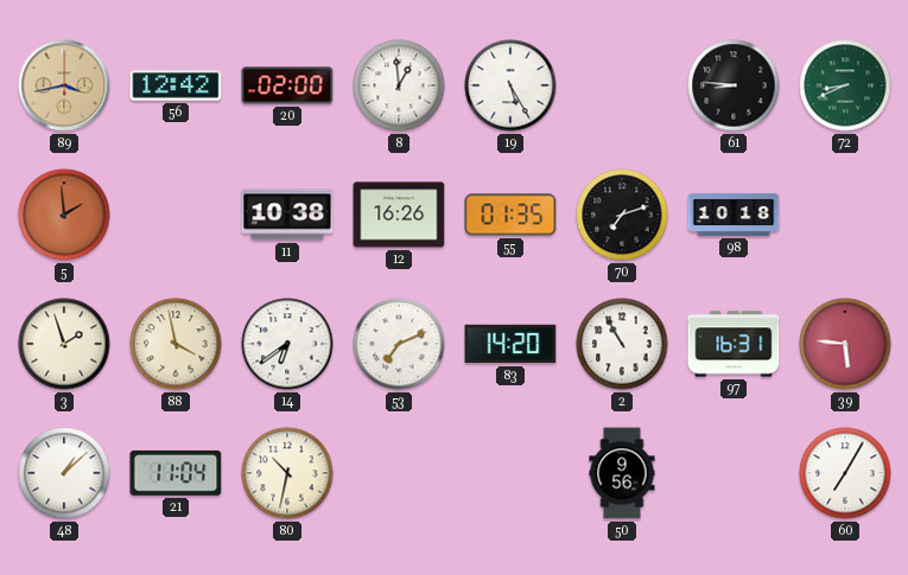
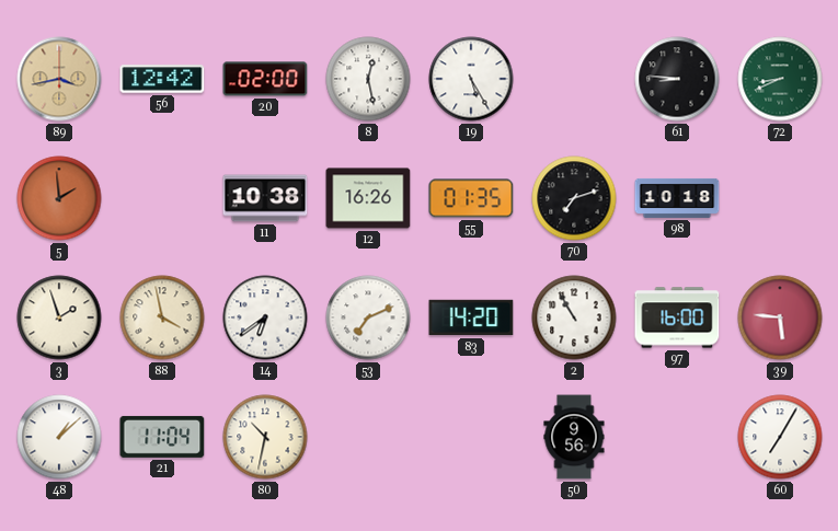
8: 12:59 -> 12:28
97: 16:31 -> 16:00
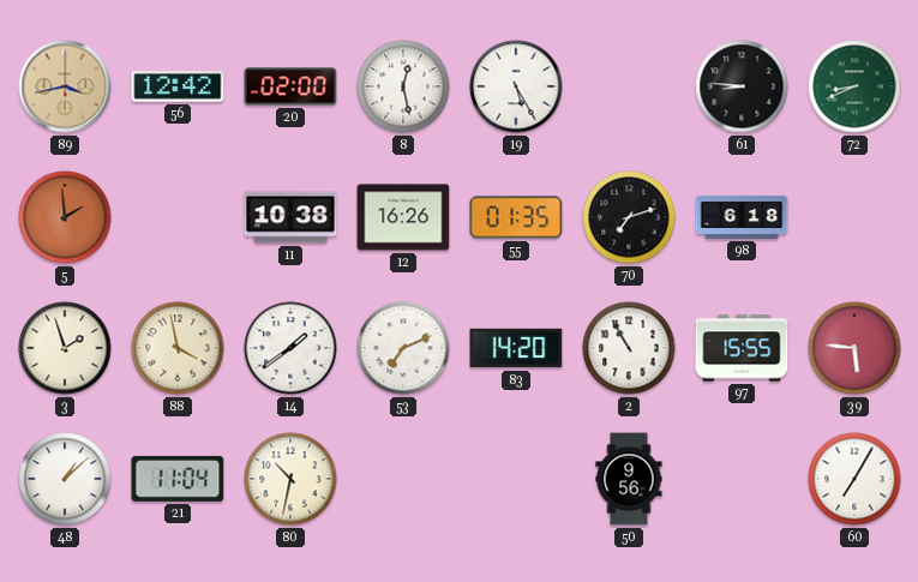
98: 10:18 -> 6:18
14: 6:39 -> 1:39
97: 16:00 -> 15:55
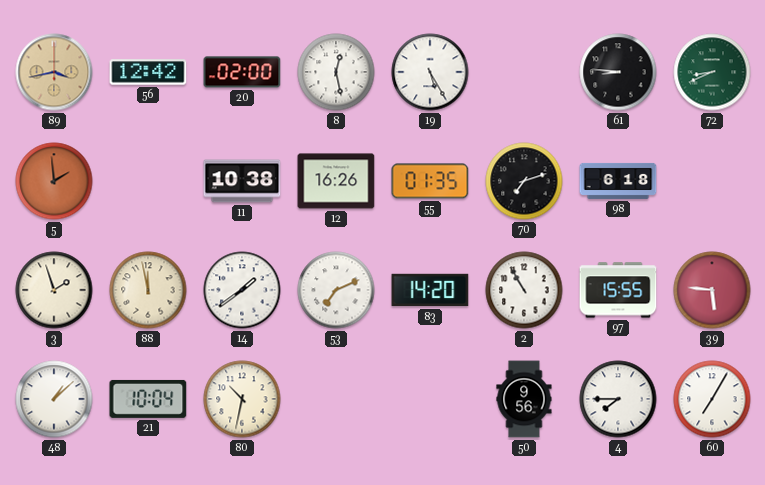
88: 3:58 -> 11:58
21: 11:04 -> 10:04
4: none -> 7:45
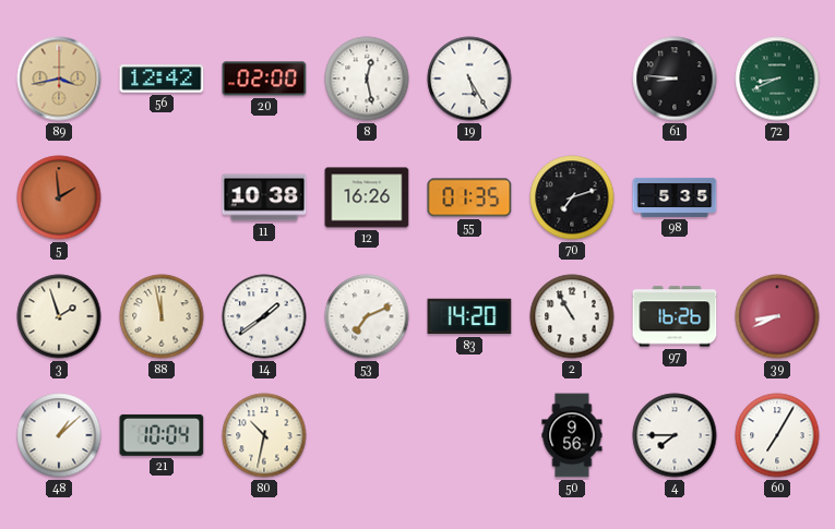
98: 6:18 -> 5:35
97: 15:55 -> 16:26
39: 5:46 -> 8:41
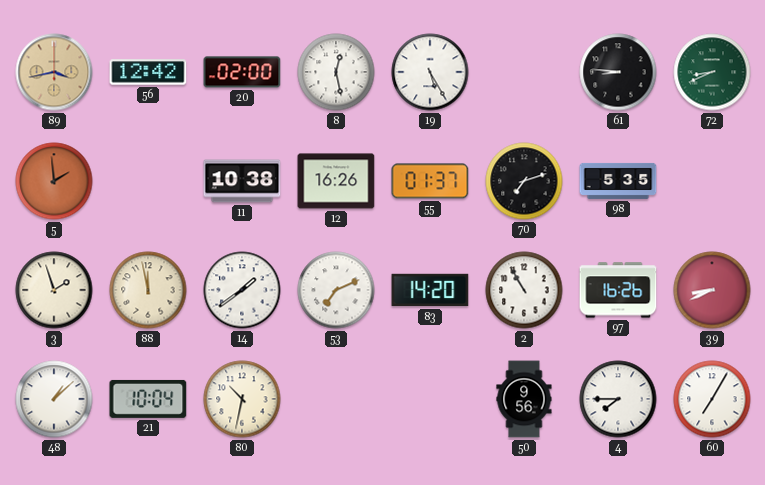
55: 01:35 -> 01:37
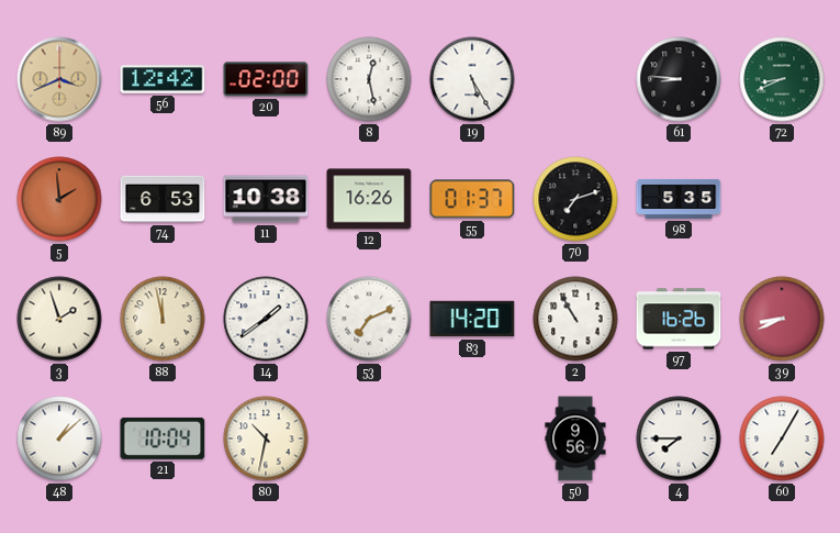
89: 3:43 -> 3:41
74: none -> 6:53
